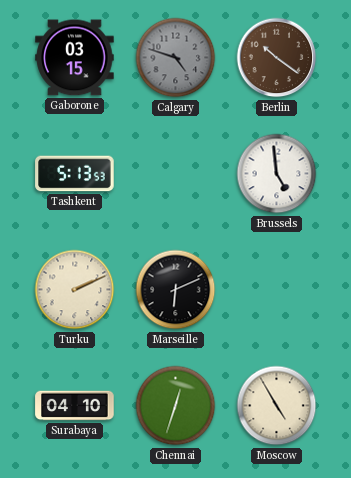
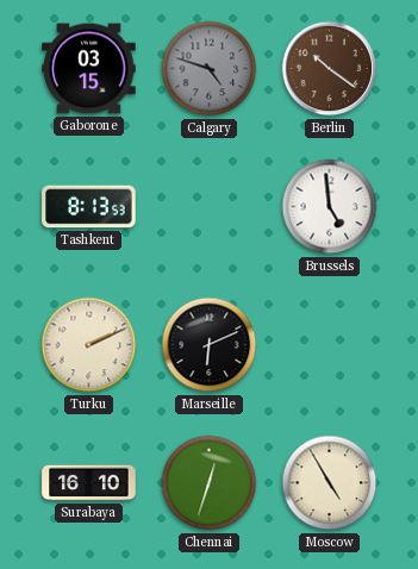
Tashkent: 5:13 -> 8:13
Surabaya: 04:10 -> 16:10
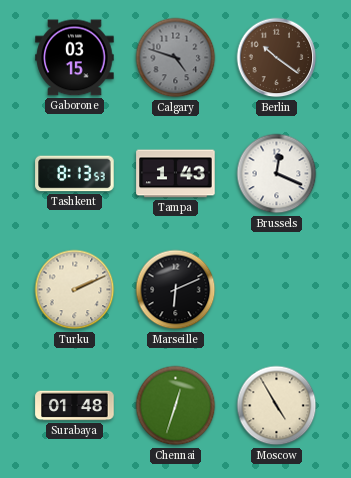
Tampa: none -> 1:43
Brussels: 4:59 -> 12:19
Surabaya: 16:10 -> 01:48
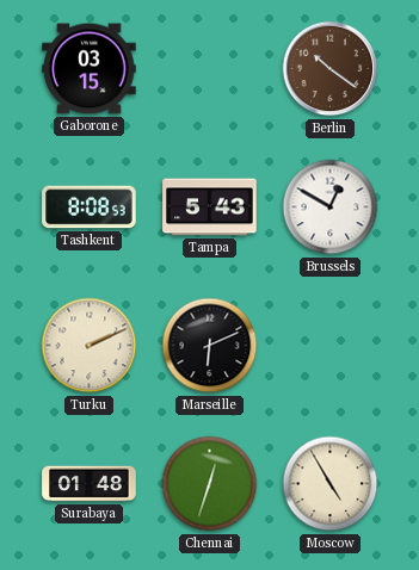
Calgary: 4:48 -> none
Tashkent: 8:13 -> 8:08
Tampa: 1:43 -> 5:43
Brussels: 12:19 -> 12:50
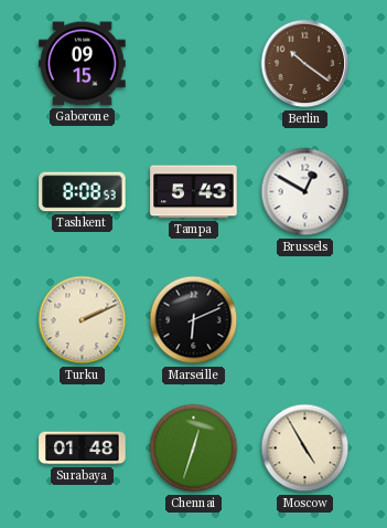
Gaborone: 03:15 -> 09:15
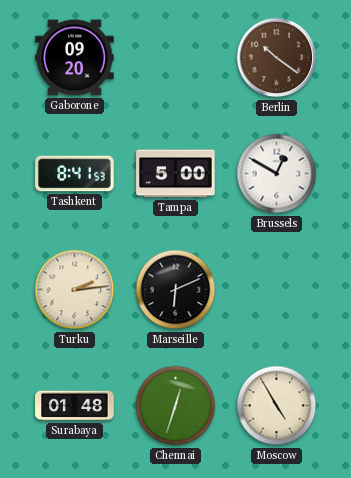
Gaborone: 09:15 -> 09:20
Tashkent: 8:08 -> 8:41
Tampa: 5:43 -> 5:00
Turku: 2:11 -> 2:14
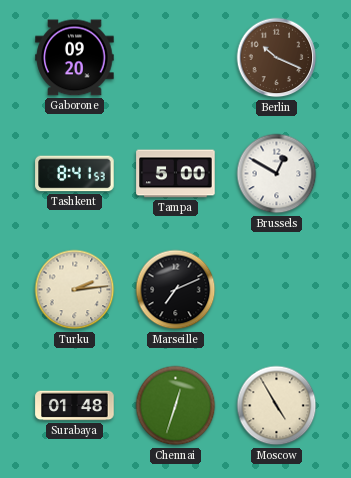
Berlin: 10:21 -> 10:19
Marseille: 6:11 -> 7:11
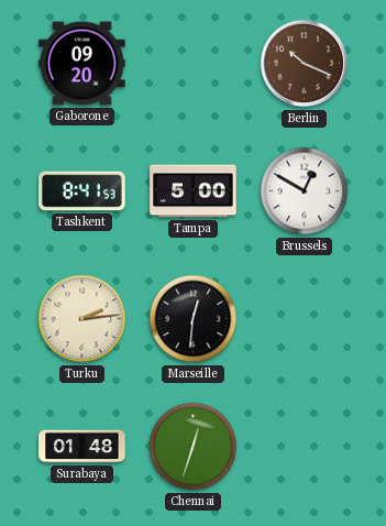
Marseille: 7:11 -> 12:31
Moscow: 4:55 -> none
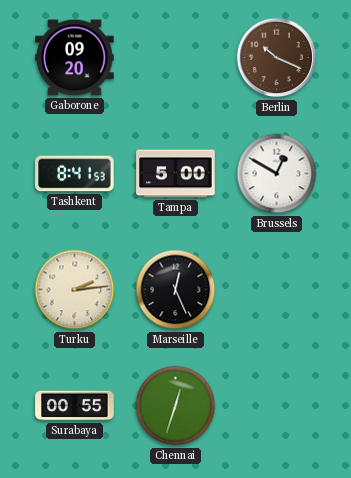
Marseille: 12:31 -> 12:26
Surabaya: 01:48 -> 00:55
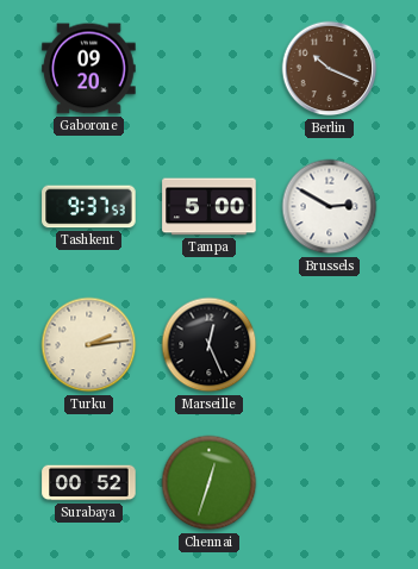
Tashkent: 8:41 -> 9:37
Brussels: 12:50 -> 2:50
Surabaya: 00:55 -> 00:52
